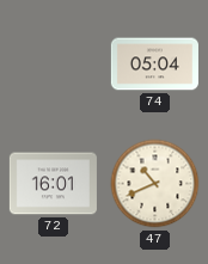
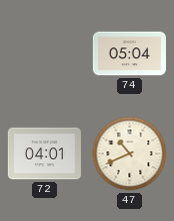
72: 16:01 -> 04:01
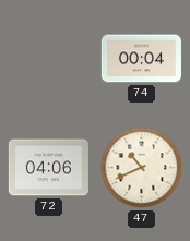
74: 05:04 -> 00:04
72: 04:01 -> 04:06
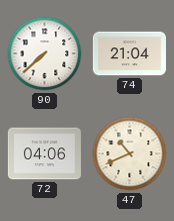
90: none -> 7:38
74: 00:04 -> 21:04
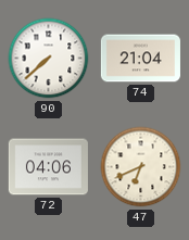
47: 10:41 -> 6:41
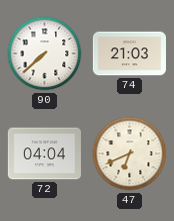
74: 21:04 -> 21:03
72: 04:06 -> 04:04
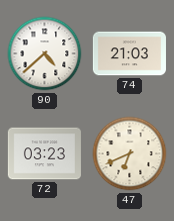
90: 7:38 -> 4:38
72: 04:04 -> 03:23
